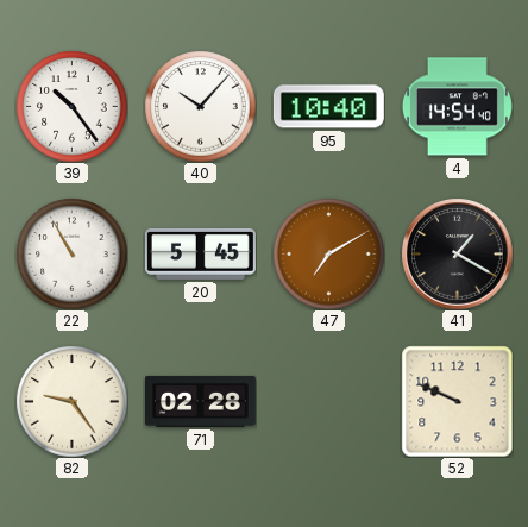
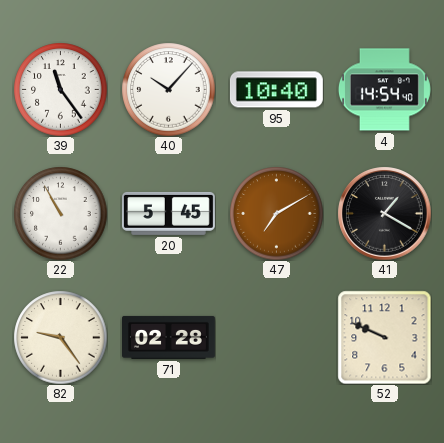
39: 10:24 -> 11:24
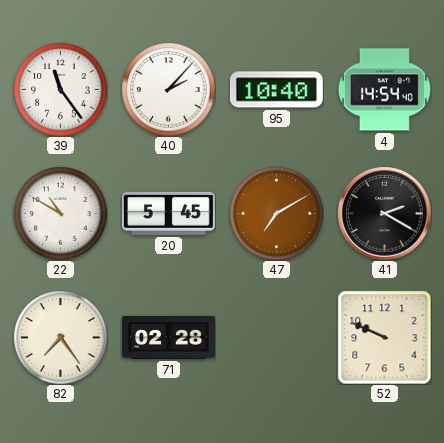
40: 10:07 -> 2:07
22: 10:55 -> 10:50
41: 1:20 -> 2:20
82: 9:24 -> 7:24
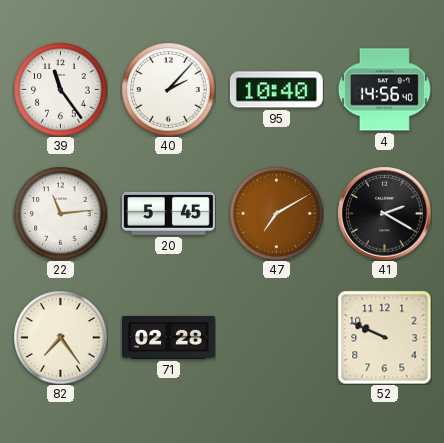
4: 14:54 -> 14:56
22: 10:50 -> 11:14
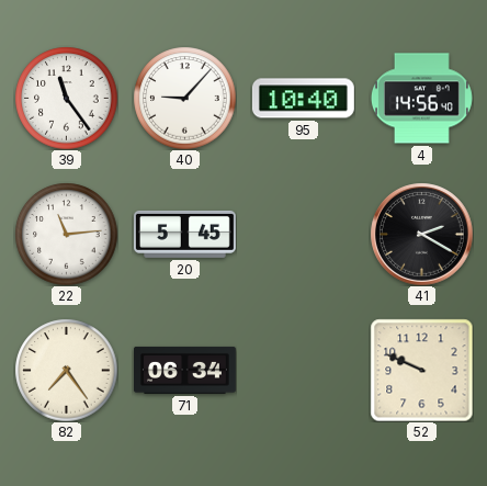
40: 2:07 -> 9:07
47: 7:10 -> none
71: 02:28 -> 06:34
